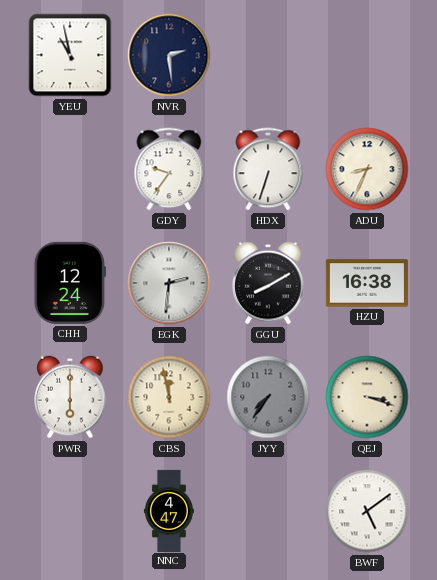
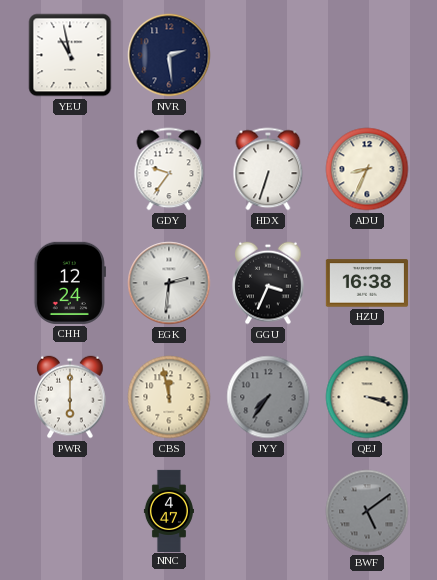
GGU: 8:10 -> 3:34
BWF dial: white -> grey
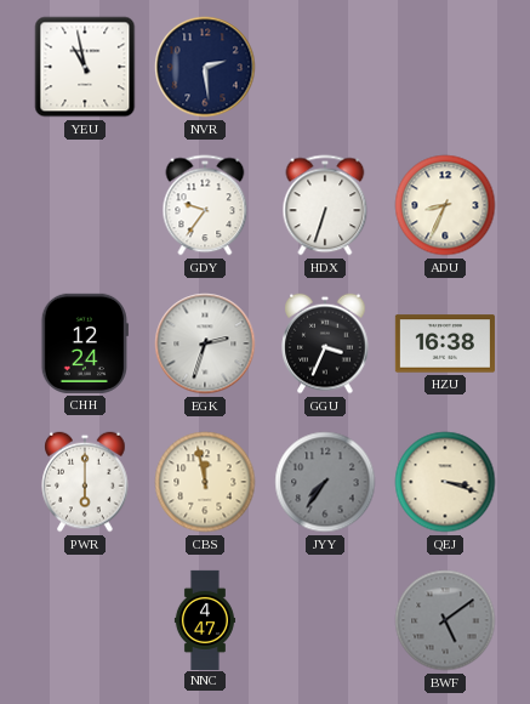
EGK: 2:31 -> 2:33
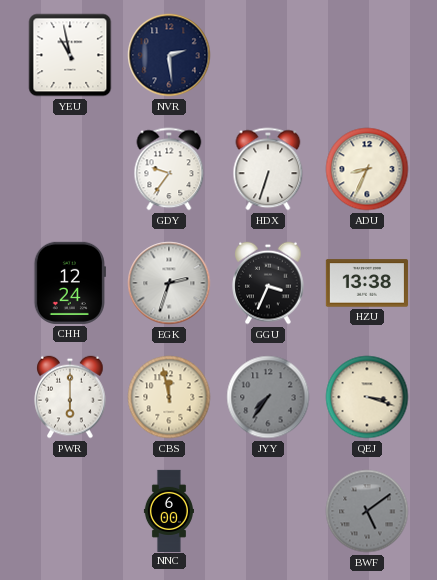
HZU: 16:38 -> 13:38
NNC: 4:47 -> 6:00
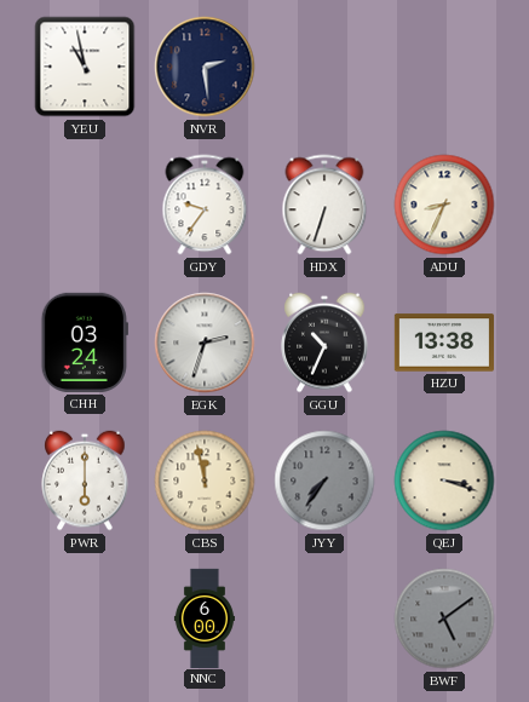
CHH: 12:24 -> 03:24
GGU: 3:34 -> 10:34
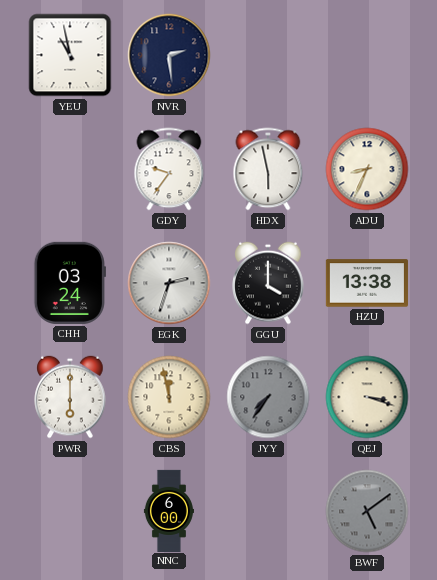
HDX: 6:33 -> 5:58
GGU: 10:34 -> 4:00
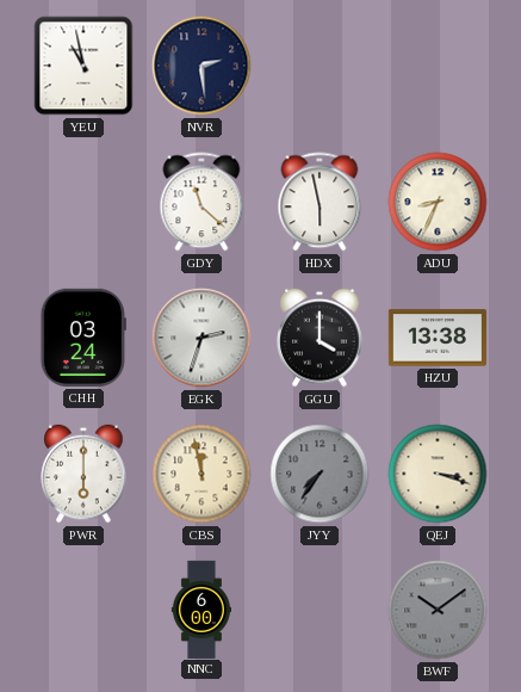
GDY: 9:36 -> 11:22
BWF: 5:09 -> 10:09
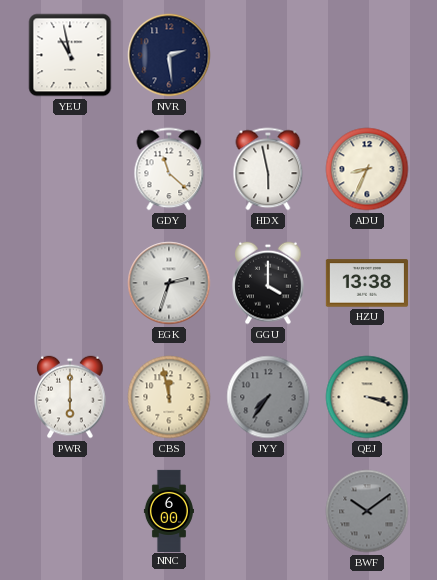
CHH: 03:24 -> none
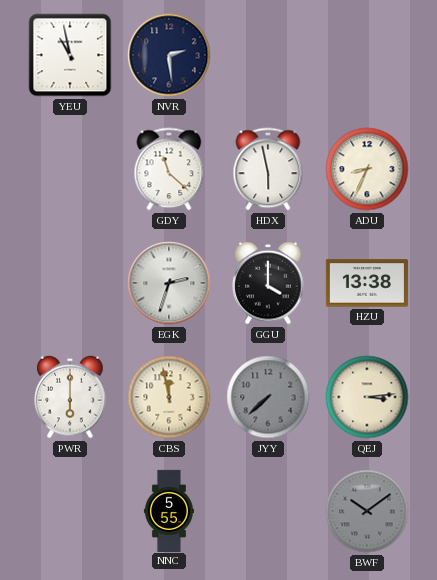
JYY: 7:36 -> 7:38
QEJ: 3:18 -> 3:14
NNC: 6:00 -> 5:55
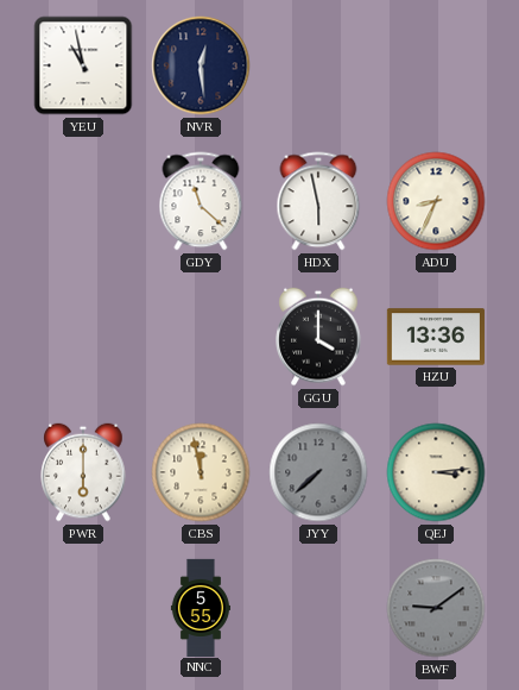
NVR: 2:29 -> 12:29
EGK: 2:33 -> none
HZU: 13:38 -> 13:36
BWF: 10:09 -> 9:09
